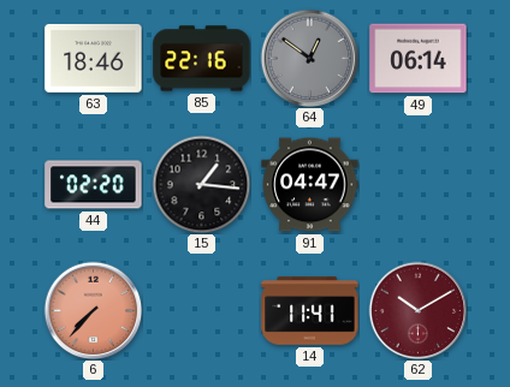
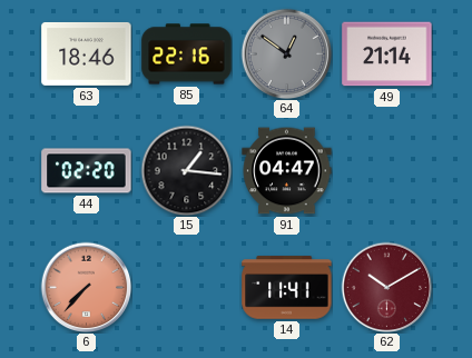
49: 06:14 -> 21:14
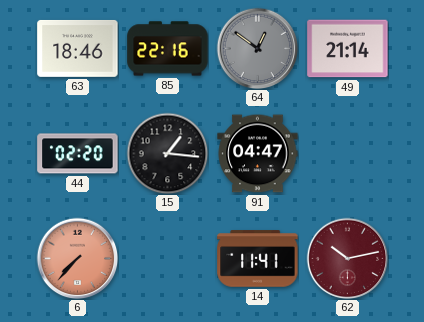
62: 10:10 -> 10:13
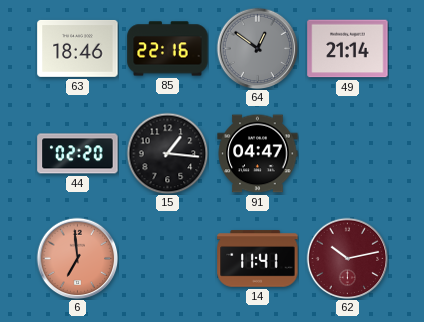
6: 7:37 -> 6:59
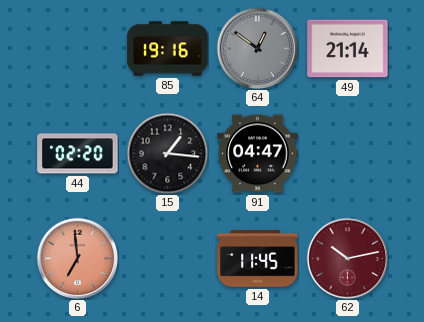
63: 18:46 -> none
85: 22:16 -> 19:16
14: 11:41 -> 11:45
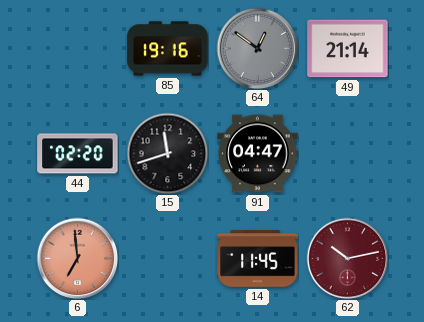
15: 1:16 -> 11:42
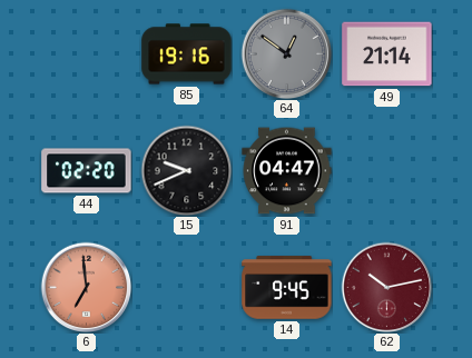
15: 11:42 -> 9:41
14: 11:45 -> 9:45
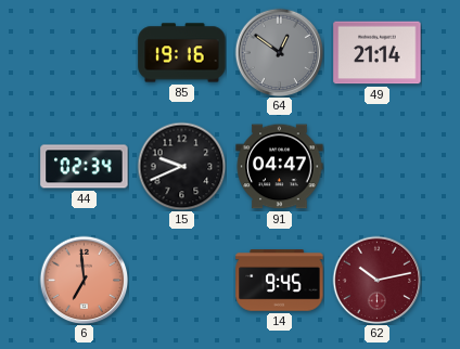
44: 02:20 -> 02:34
